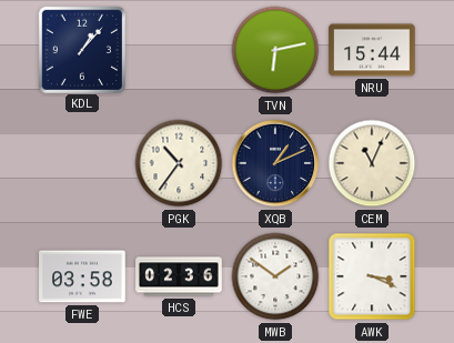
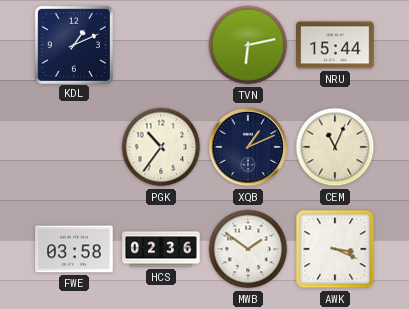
KDL: 1:07 -> 1:11
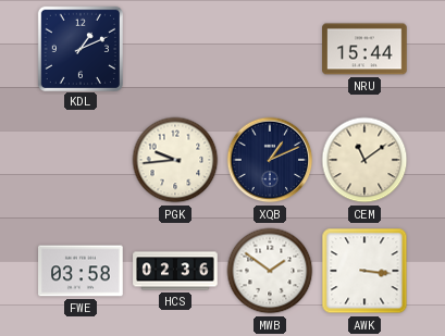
TVN: 6:13 -> none
PGK: 10:36 -> 9:44
CEM: 11:04 -> 11:09
AWK: 3:19 -> 3:16
